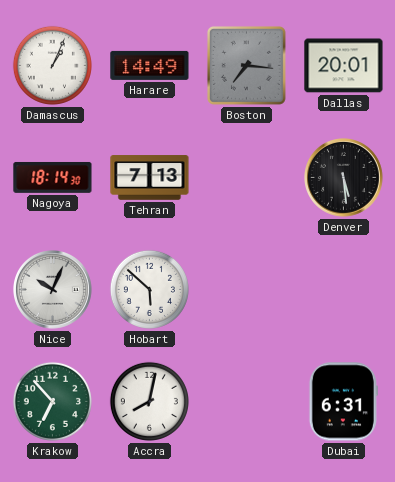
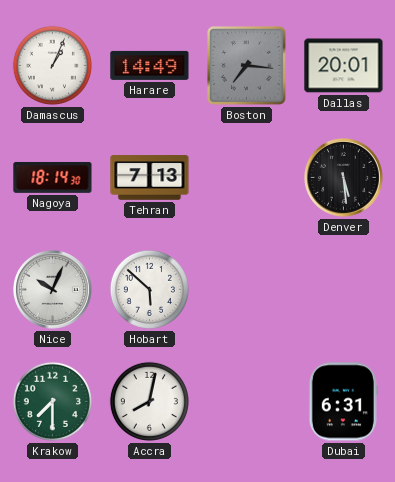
Krakow: 6:53 -> 7:30
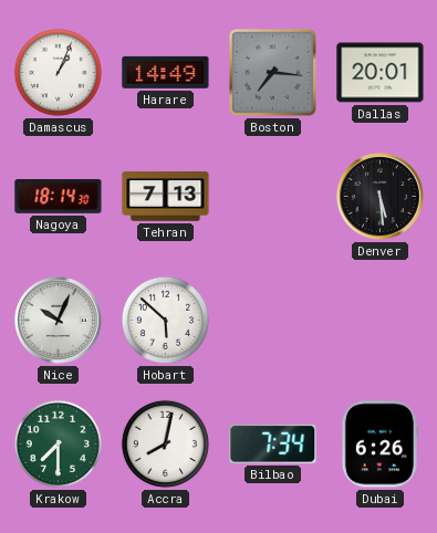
Bilbao: none -> 7:34
Dubai: 6:31 -> 6:26
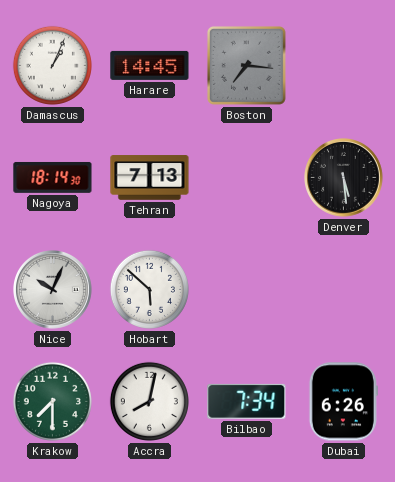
Harare: 14:49 -> 14:45
Dallas: 20:01 -> none
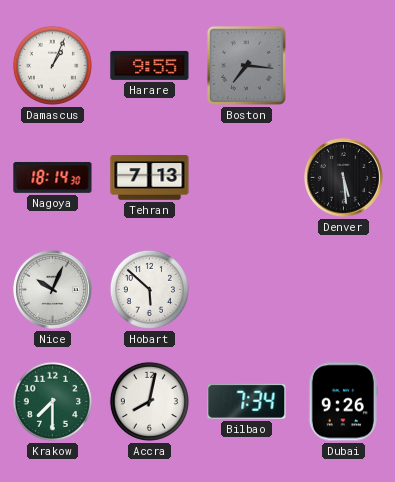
Harare: 14:45 -> 9:55
Dubai: 6:26 -> 9:26
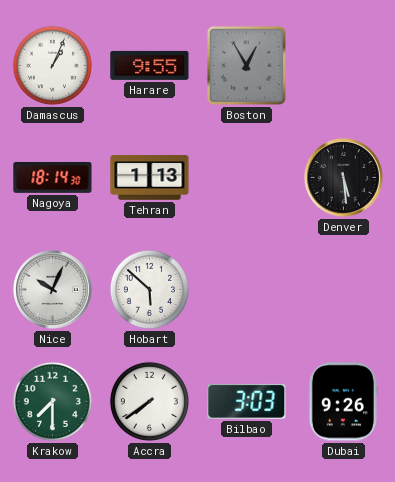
Boston: 7:16 -> 12:55
Tehran: 7:13 -> 1:13
Accra: 8:02 -> 7:39
Bilbao: 7:34 -> 3:03
